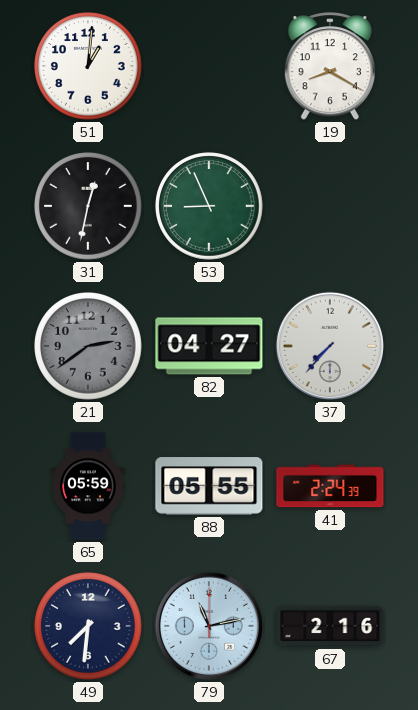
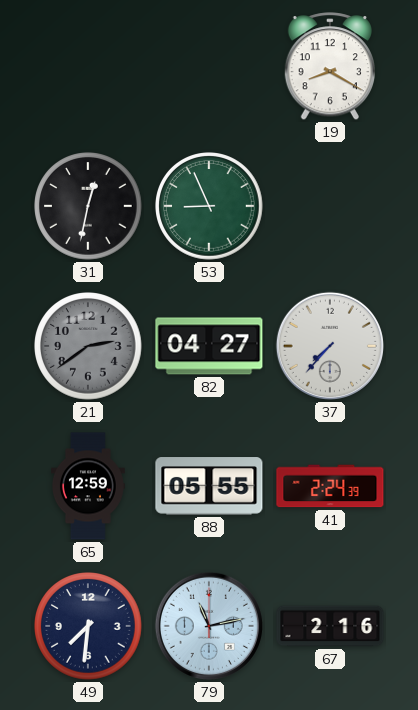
51: 1:01 -> none
65: 05:59 -> 12:59
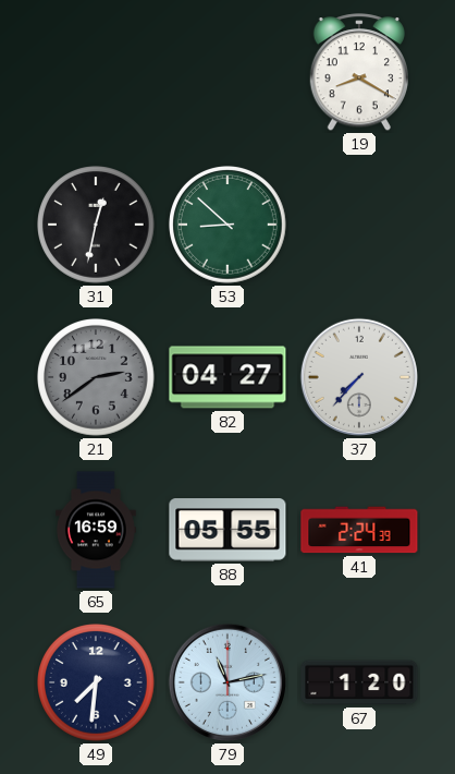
53: 8:56 -> 8:52
65: 12:59 -> 16:59
67: 2:16 -> 1:20
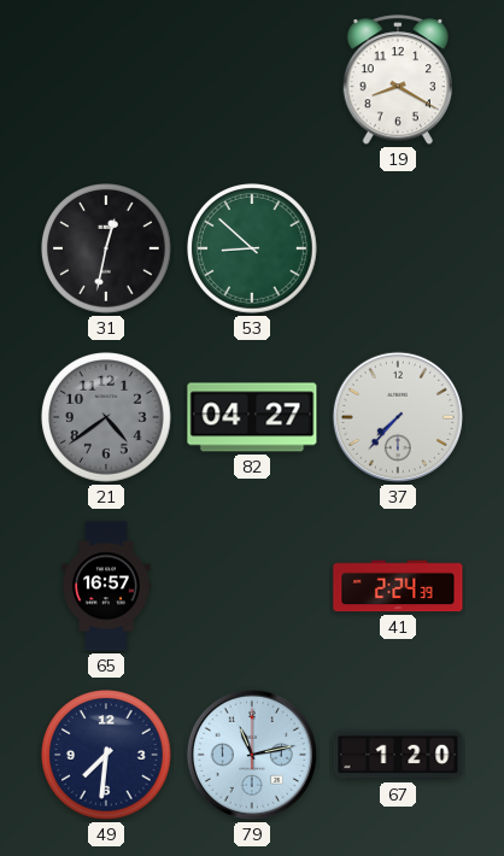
21: 2:39 -> 4:39
65: 16:59 -> 16:57
88: 05:55 -> none
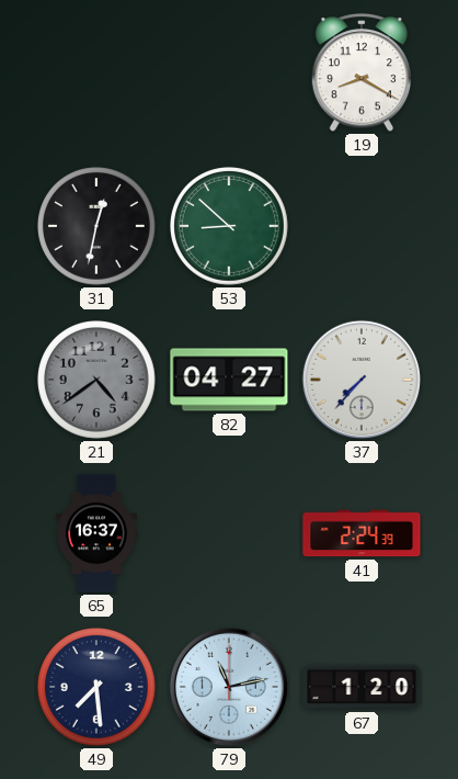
65: 16:57 -> 16:37
49: 7:31 -> 7:29
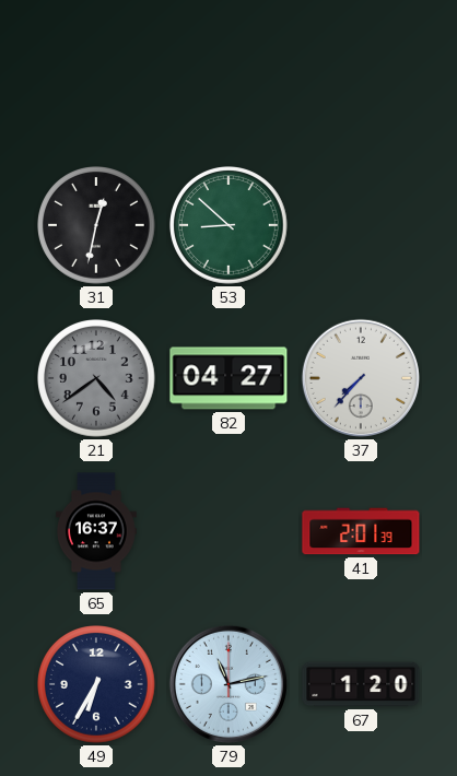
19: 8:20 -> none
41: 2:24 -> 2:01
49: 7:29 -> 6:35
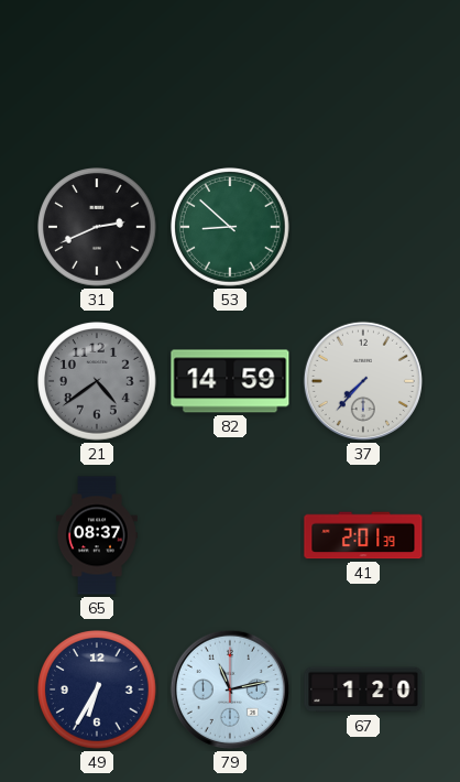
31: 12:32 -> 2:41
82: 04:27 -> 14:59
65: 16:37 -> 08:37
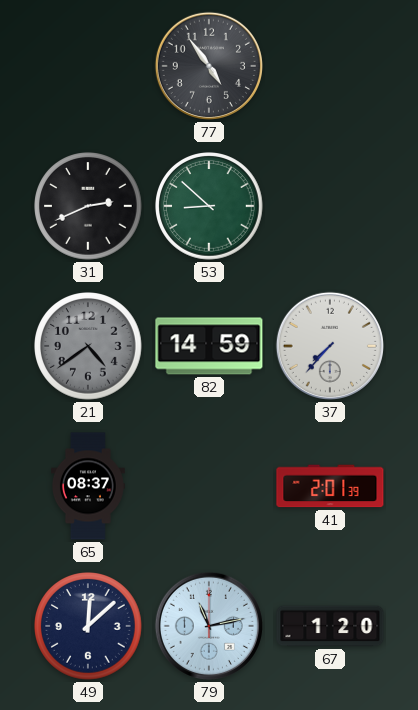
77: none -> 4:54
49: 6:35 -> 12:08
